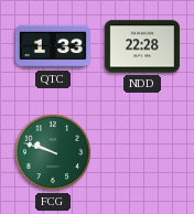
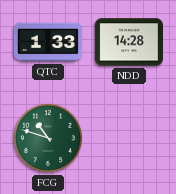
NDD: 22:28 -> 14:28
FCG: 9:48 -> 10:48
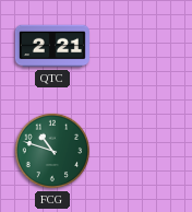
QTC: 1:33 -> 2:21
NDD: 14:28 -> none
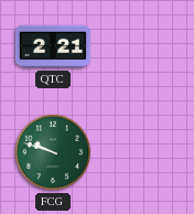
FCG: 10:48 -> 9:48
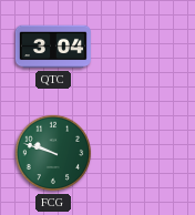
QTC: 2:21 -> 3:04
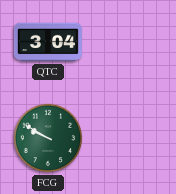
FCG: 9:48 -> 9:50
